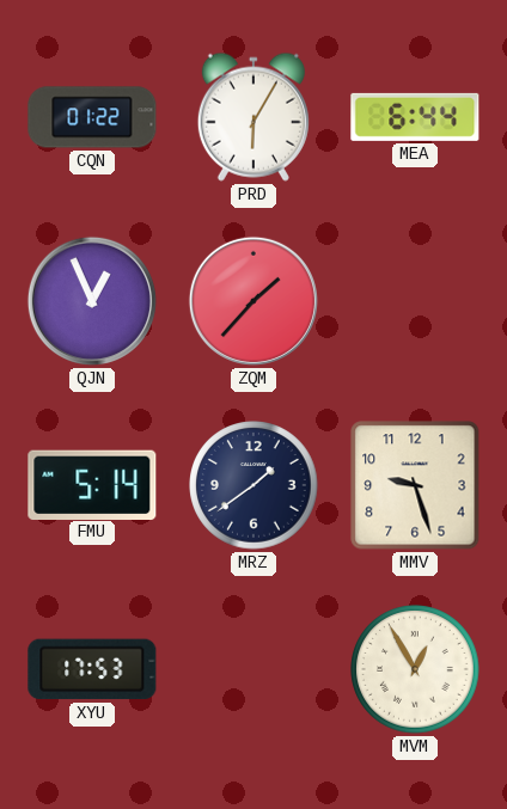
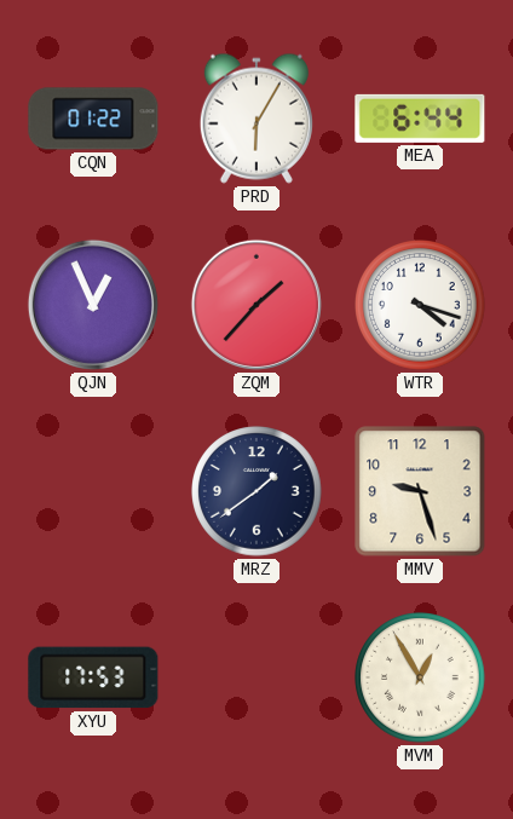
WTR: none -> 4:18
FMU: 5:14 -> none
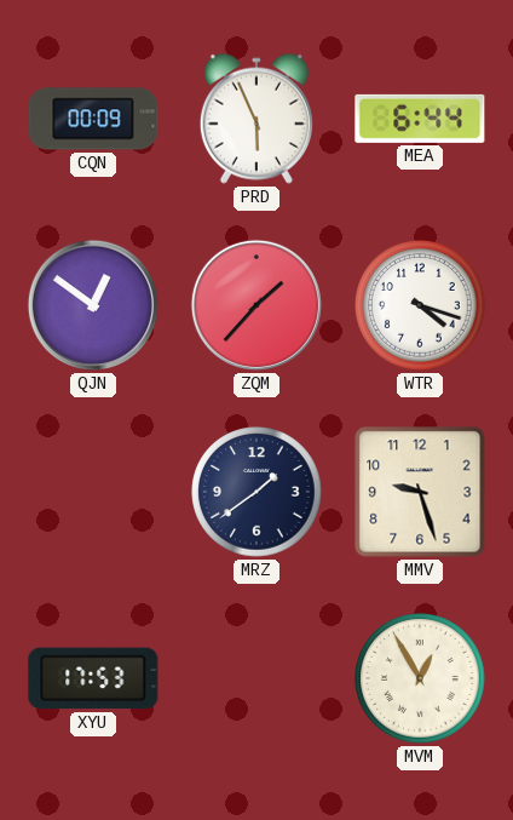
CQN: 01:22 -> 00:09
PRD: 6:05 -> 5:56
QJN: 12:56 -> 12:51
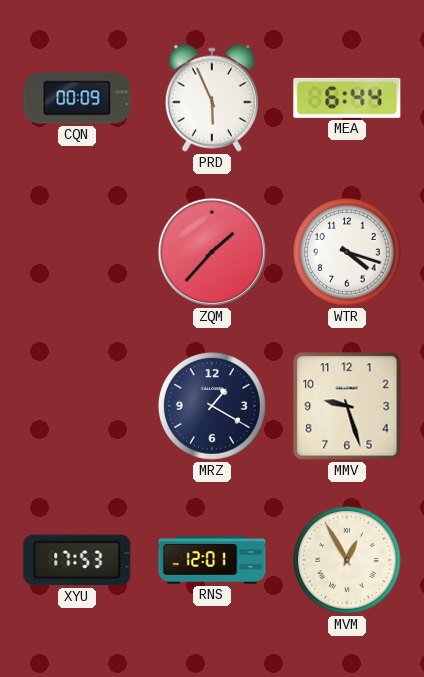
QJN: 12:51 -> none
MRZ: 1:39 -> 1:20
RNS: none -> 12:01
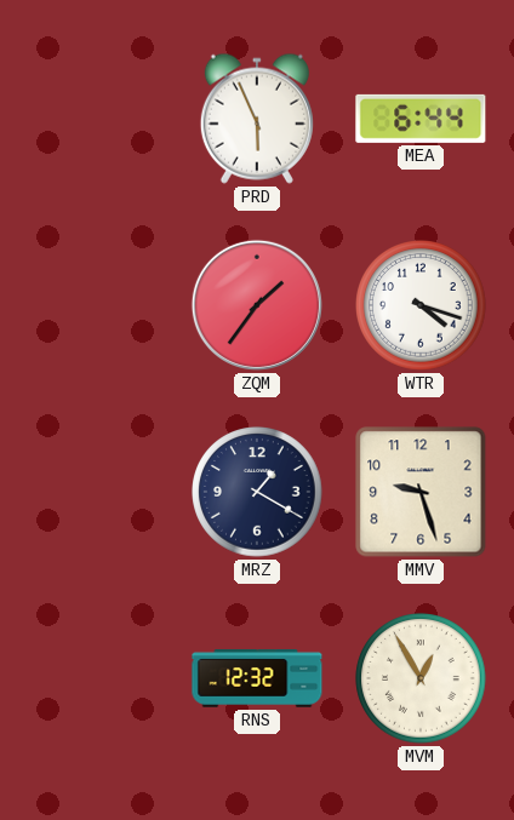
CQN: 00:09 -> none
ZQM: 1:37 -> 1:36
XYU: 17:53 -> none
RNS: 12:01 -> 12:32
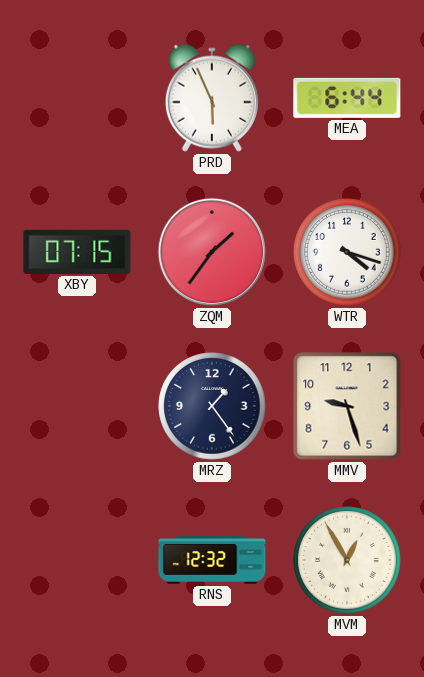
XBY: none -> 07:15
MRZ: 1:20 -> 1:24
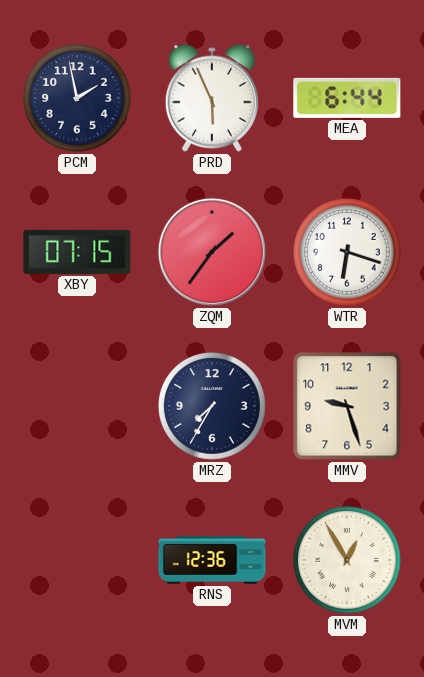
PCM: none -> 1:58
WTR: 4:18 -> 6:18
MRZ: 1:24 -> 7:35
RNS: 12:32 -> 12:36
